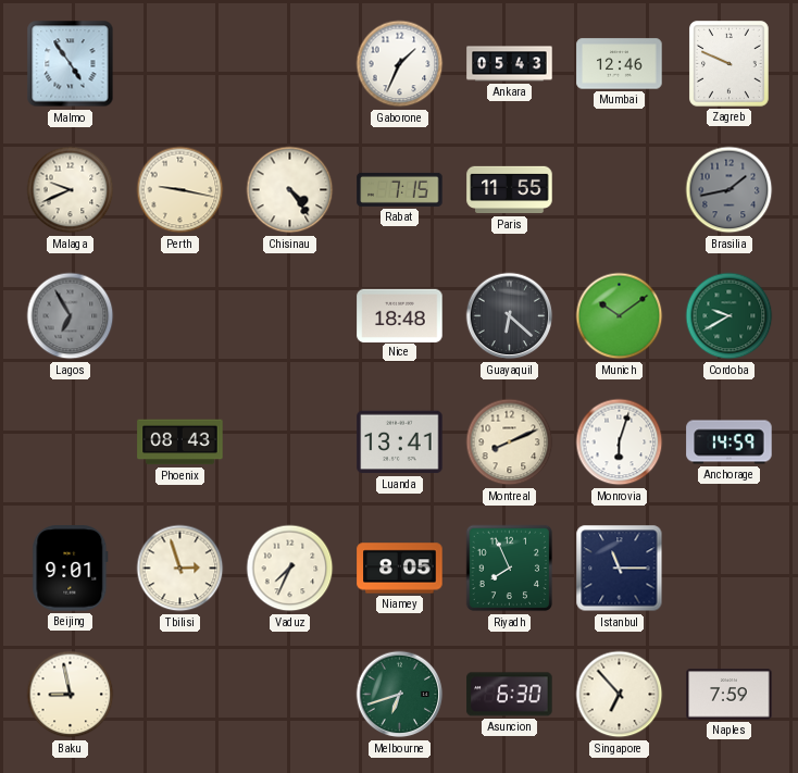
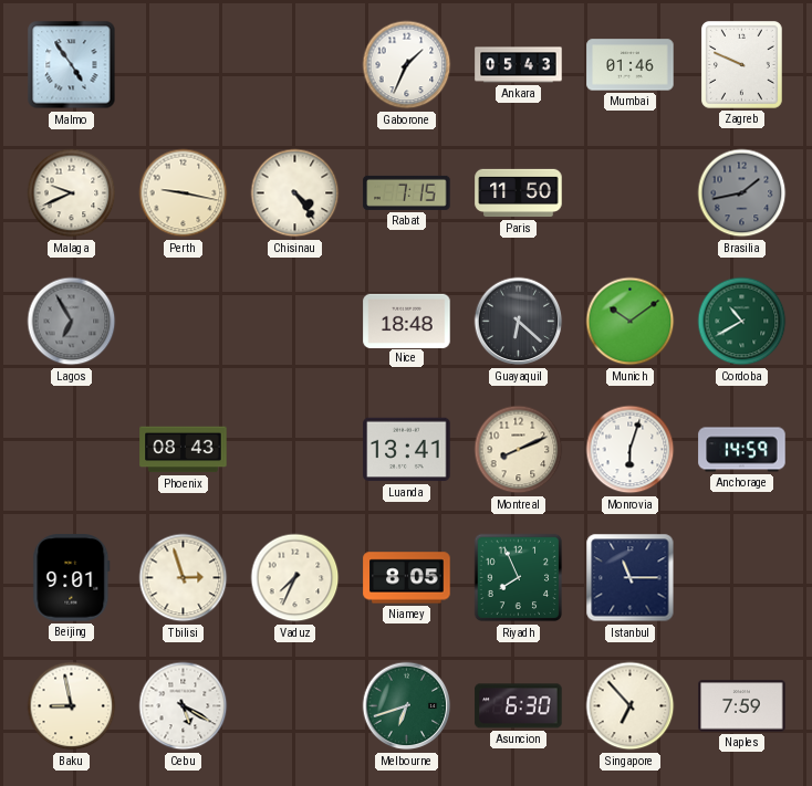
Mumbai: 12:46 -> 01:46
Paris: 11:55 -> 11:50
Cordoba: 9:40 -> 10:40
Cebu: none -> 5:20
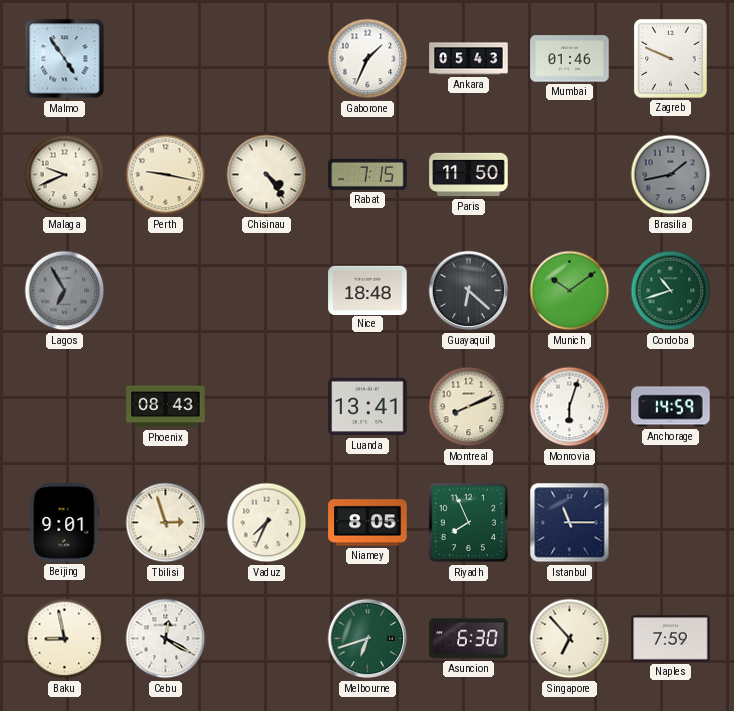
Cordoba: 10:40 -> 10:42
Cebu: 5:20 -> 12:20
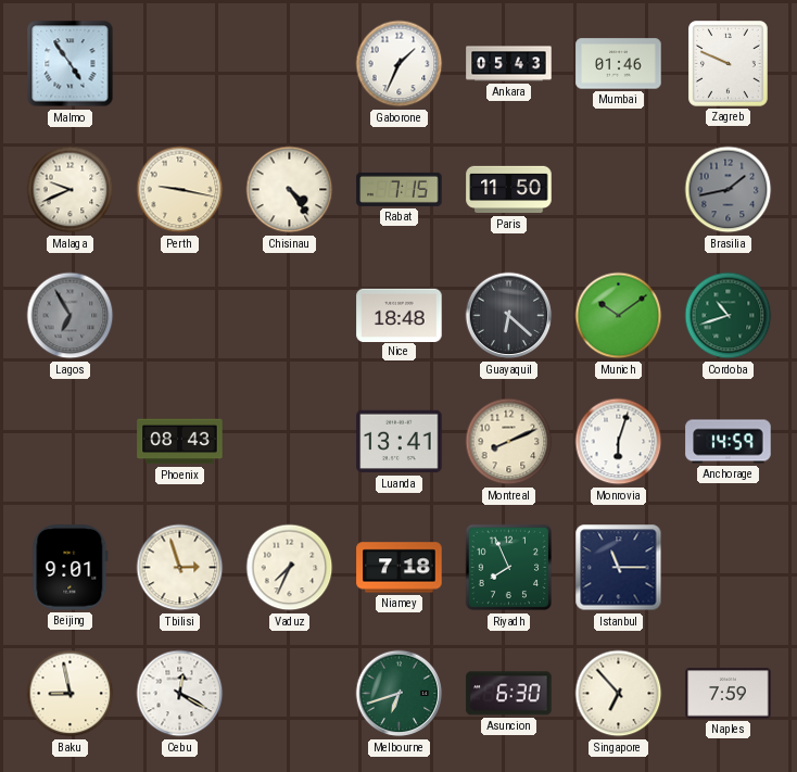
Niamey: 8:05 -> 7:18
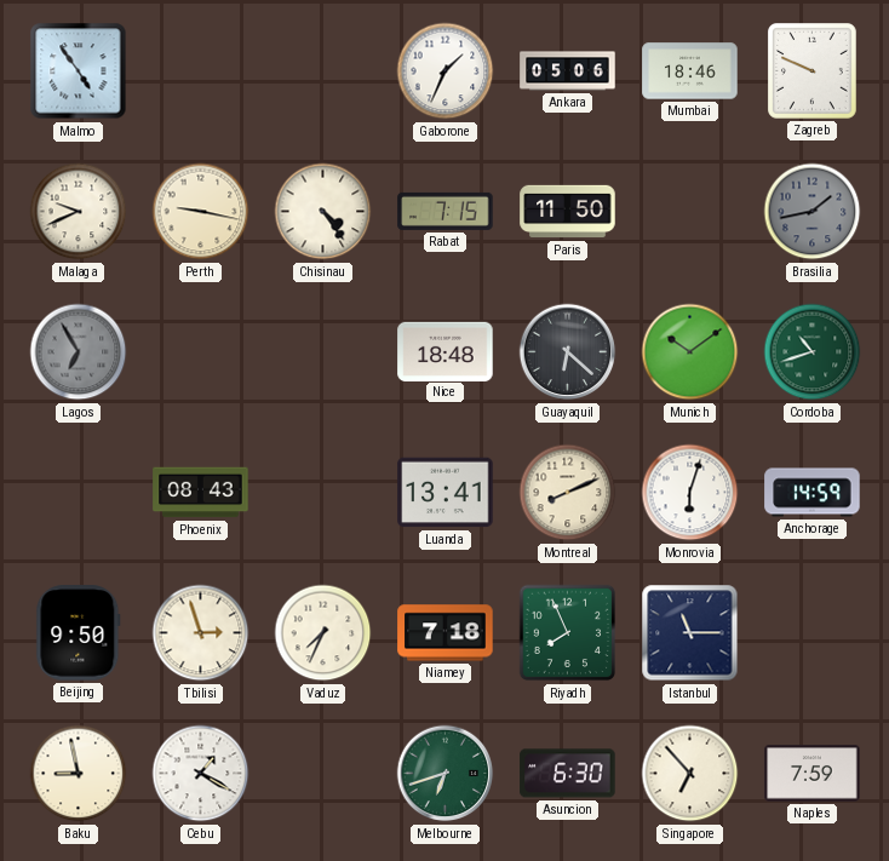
Ankara: 05:43 -> 05:06
Mumbai: 01:46 -> 18:46
Beijing: 9:01 -> 9:50
Cebu: 12:20 -> 1:20
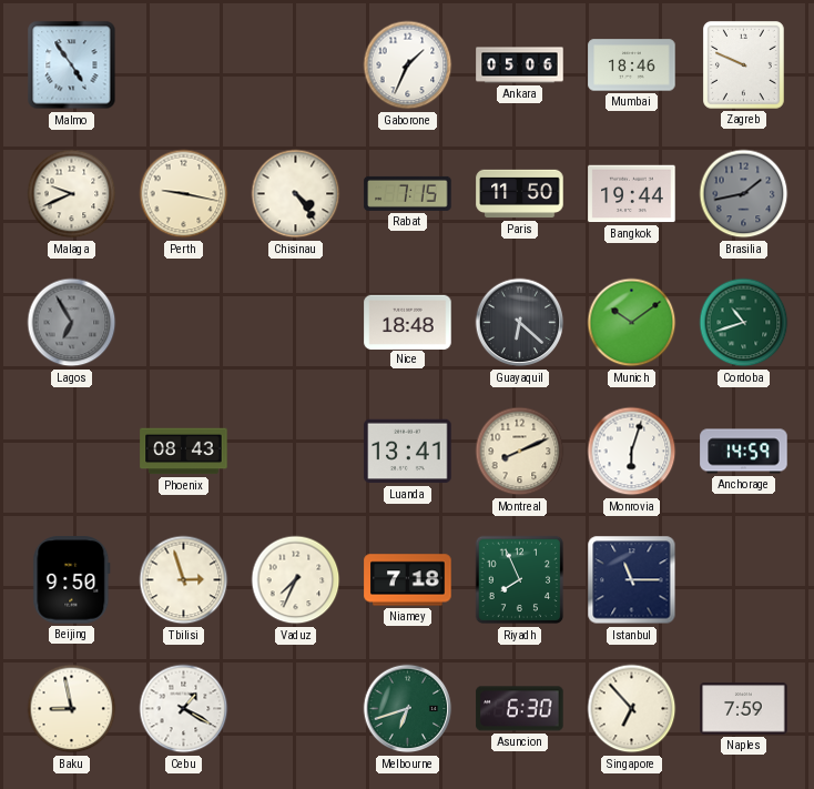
Bangkok: none -> 19:44
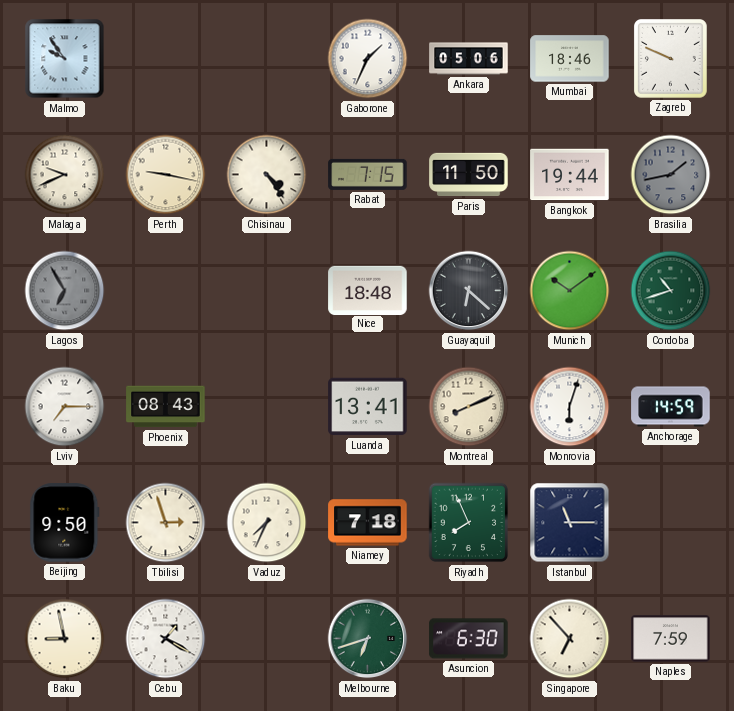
Malmo: 4:54 -> 9:54
Lviv: none -> 7:15
